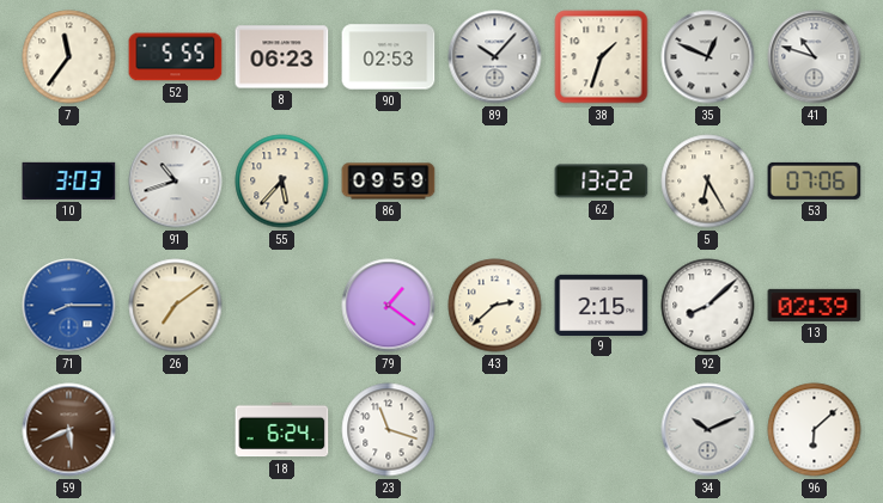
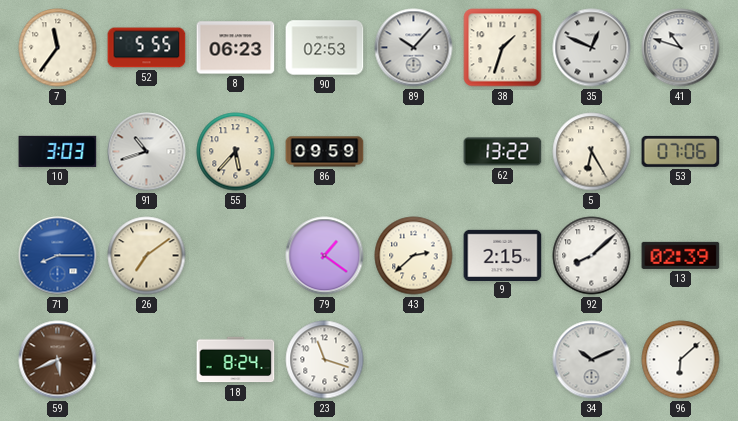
18: 6:24 -> 8:24
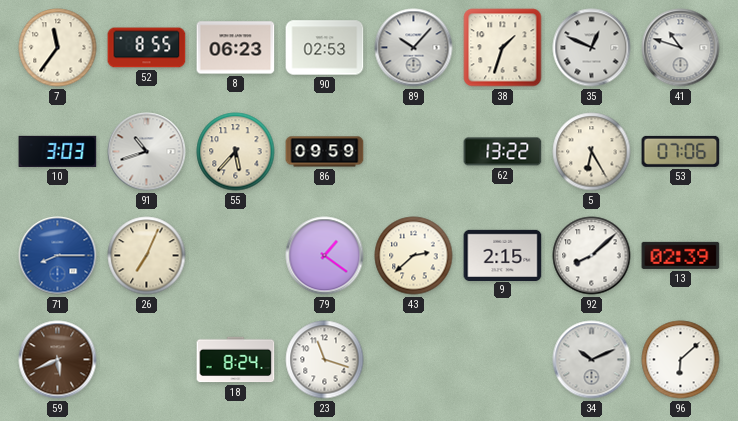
52: 5:55 -> 8:55
26: 7:09 -> 7:04
